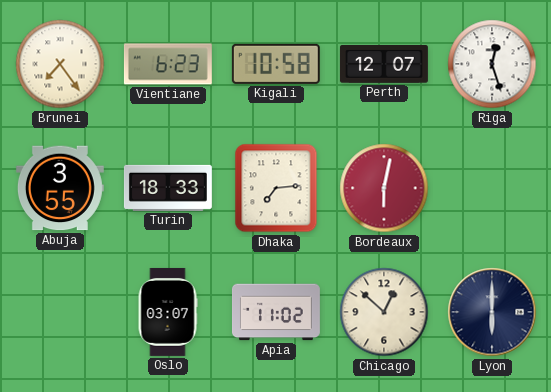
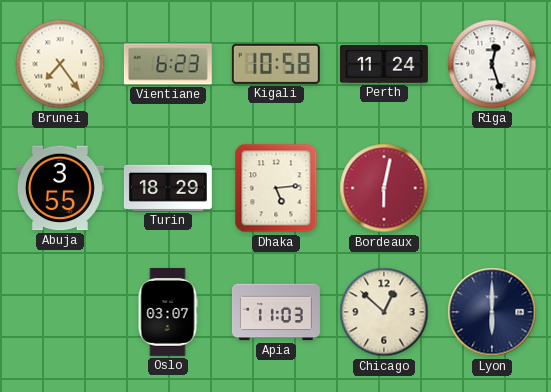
Perth: 12:07 -> 11:24
Turin: 18:33 -> 18:29
Dhaka: 7:14 -> 5:14
Apia: 11:02 -> 11:03
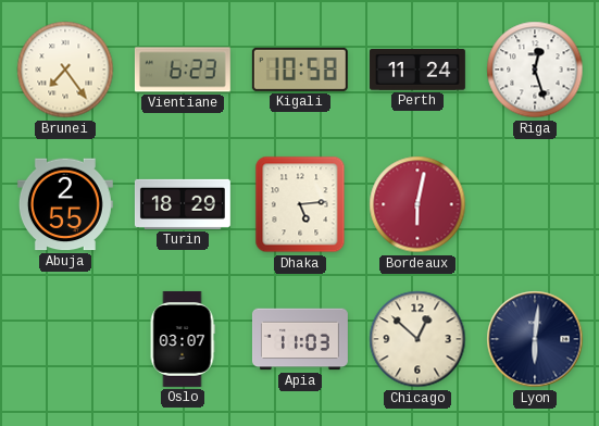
Abuja: 3:55 -> 2:55
Lyon: 6:00 -> 6:01
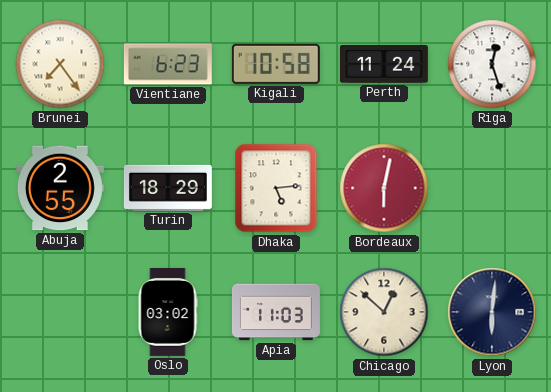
Oslo: 03:07 -> 03:02
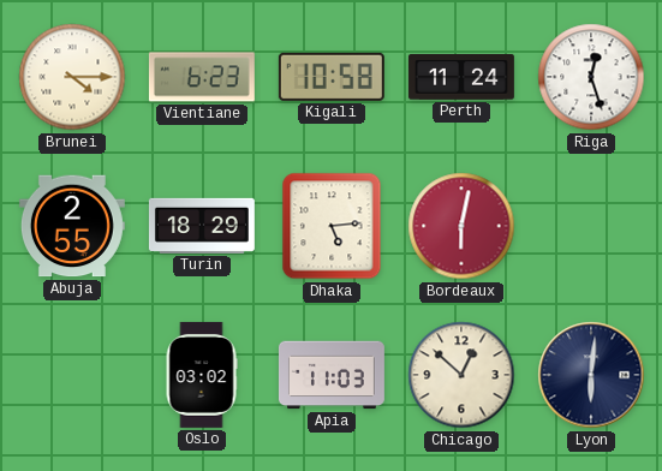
Brunei: 7:24 -> 4:15
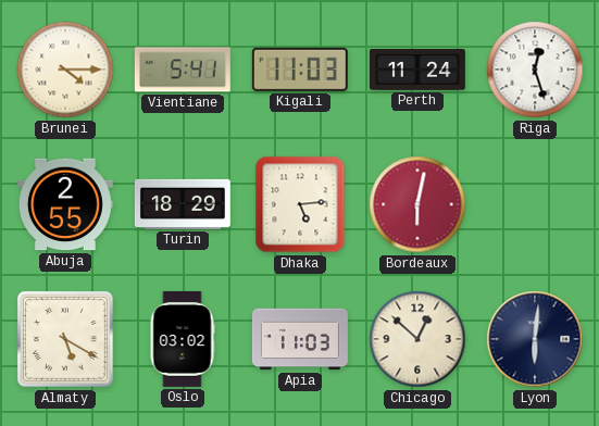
Vientiane: 6:23 -> 5:41
Kigali: 10:58 -> 11:03
Almaty: none -> 5:20
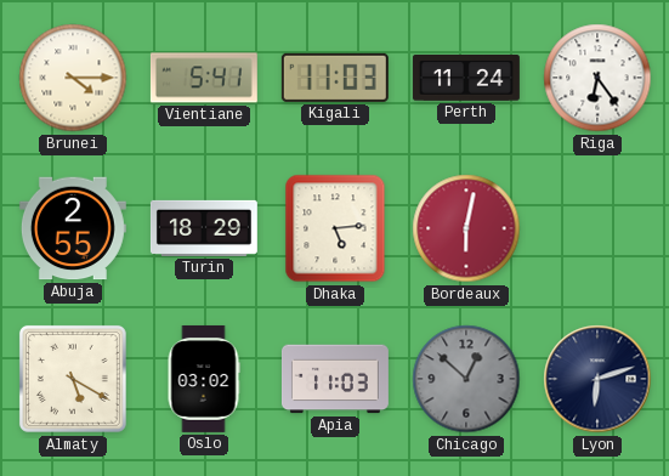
Riga: 12:27 -> 6:24
Chicago dial: cream -> grey
Lyon: 6:01 -> 6:12
